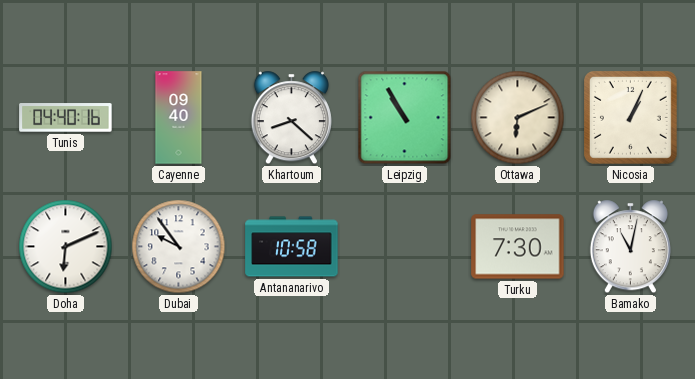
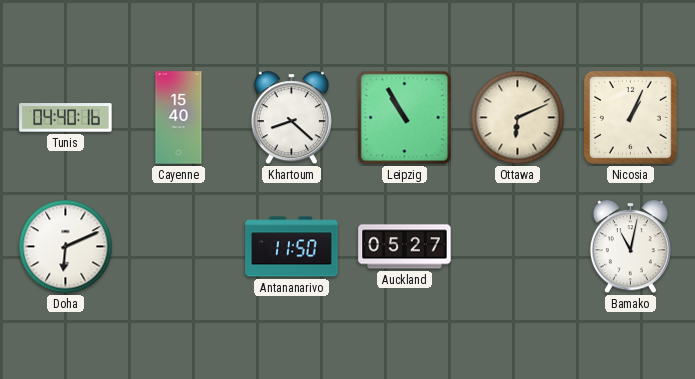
Cayenne: 09:40 -> 15:40
Dubai: 9:54 -> none
Antananarivo: 10:58 -> 11:50
Auckland: none -> 05:27
Turku: 7:30 -> none
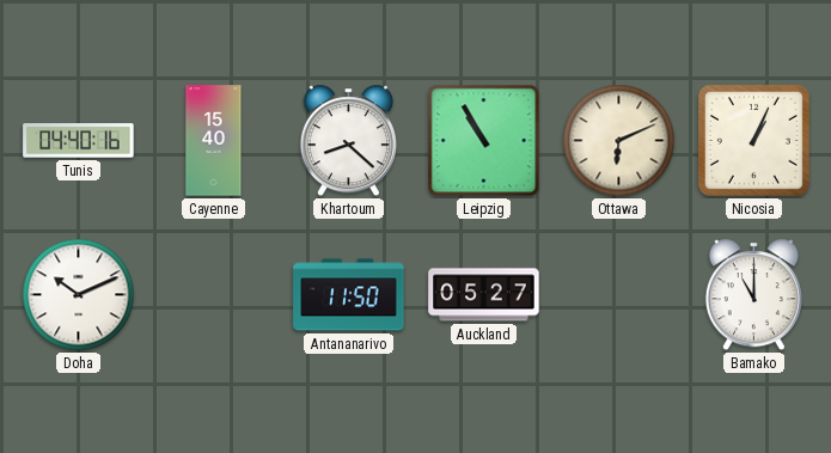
Doha: 6:11 -> 10:11
Bamako: 11:02 -> 11:00
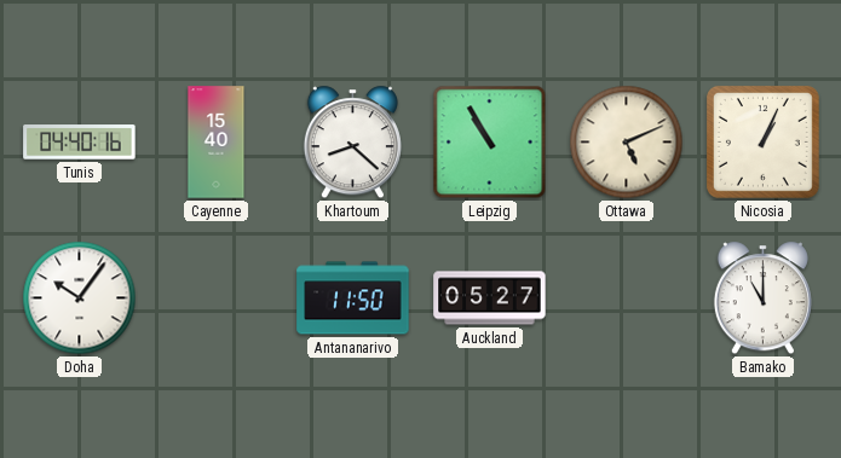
Ottawa: 6:11 -> 5:11
Doha: 10:11 -> 10:06
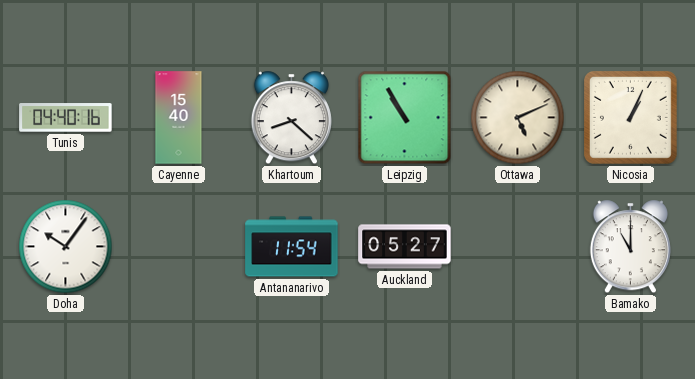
Antananarivo: 11:50 -> 11:54
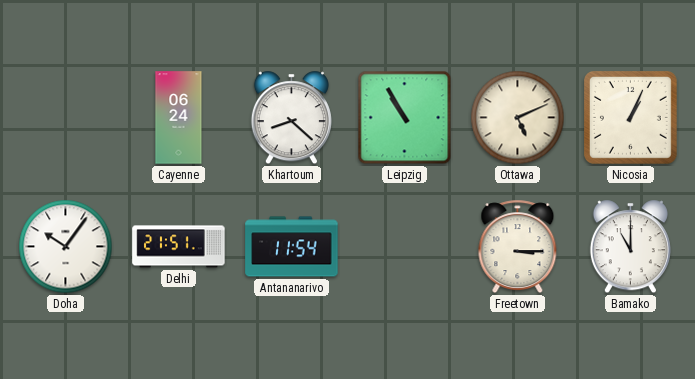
Tunis: 04:40 -> none
Cayenne: 15:40 -> 06:24
Delhi: none -> 21:51
Auckland: 05:27 -> none
Freetown: none -> 3:15
